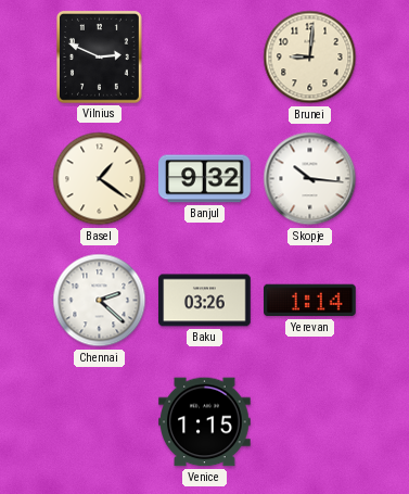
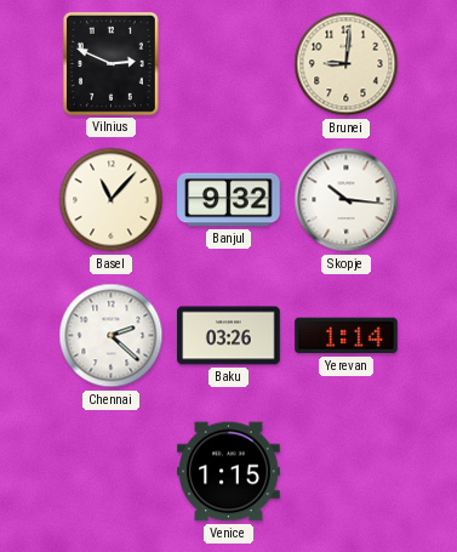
Basel: 1:21 -> 11:07
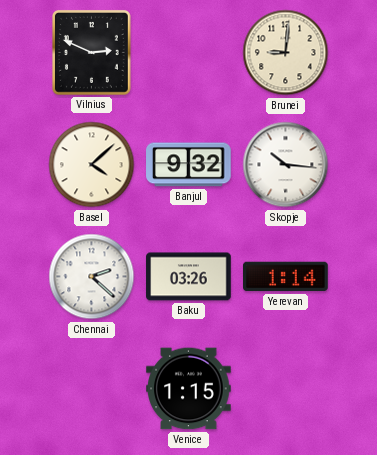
Basel: 11:07 -> 4:08
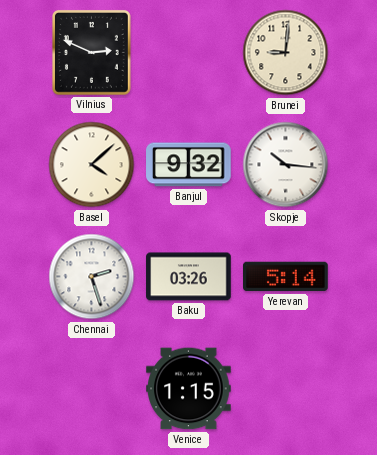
Chennai: 2:22 -> 2:27
Yerevan: 1:14 -> 5:14
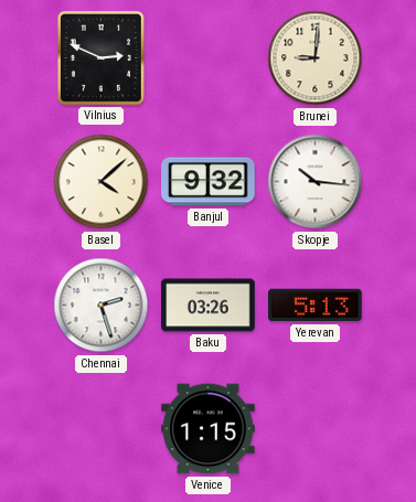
Yerevan: 5:14 -> 5:13
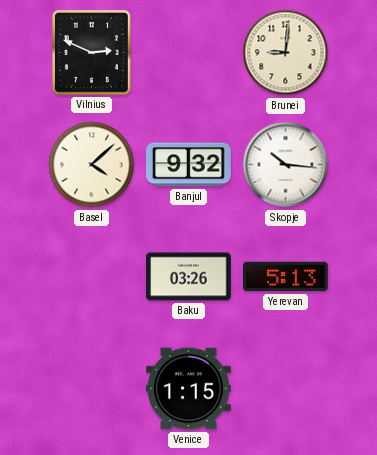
Chennai: 2:27 -> none
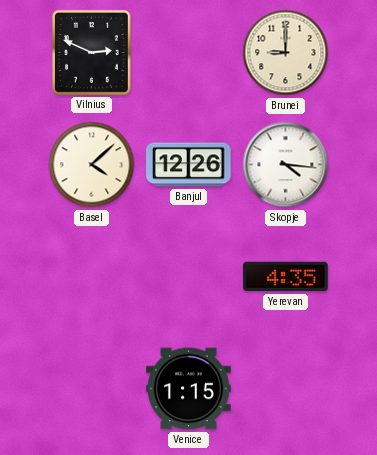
Brunei: 9:01 -> 9:00
Banjul: 9:32 -> 12:26
Skopje: 10:16 -> 4:16
Baku: 03:26 -> none
Yerevan: 5:13 -> 4:35
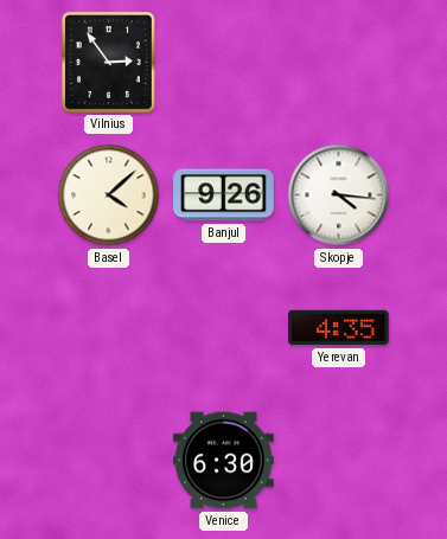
Vilnius: 2:49 -> 2:54
Brunei: 9:00 -> none
Banjul: 12:26 -> 9:26
Venice: 1:15 -> 6:30
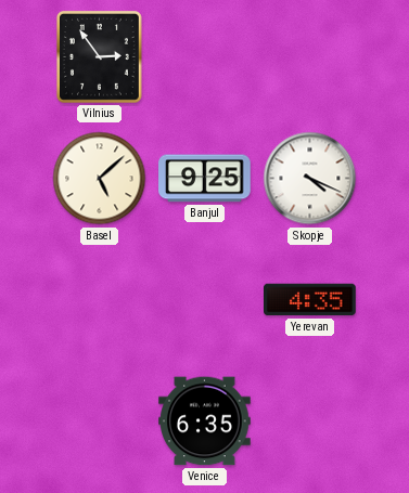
Basel: 4:08 -> 5:08
Banjul: 9:26 -> 9:25
Skopje: 4:16 -> 4:19
Venice: 6:30 -> 6:35
